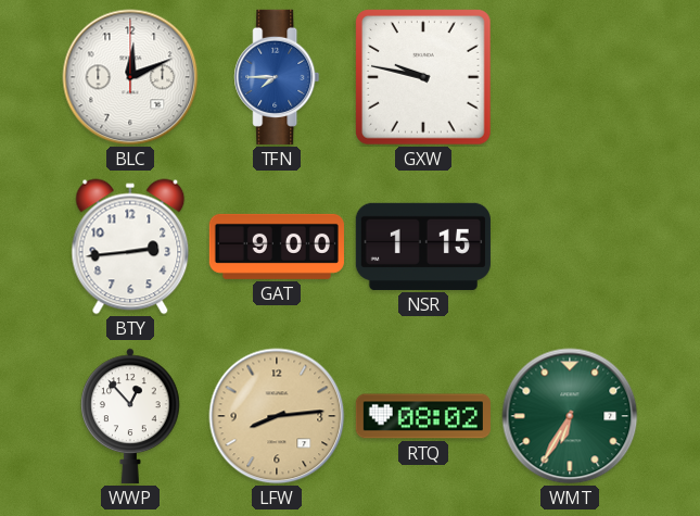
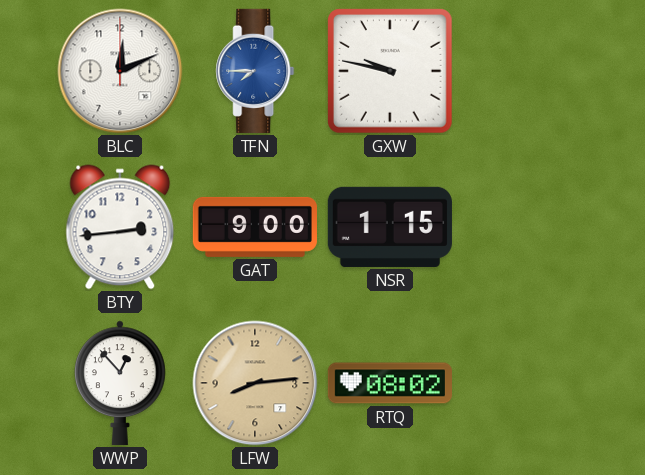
WMT: 6:35 -> none
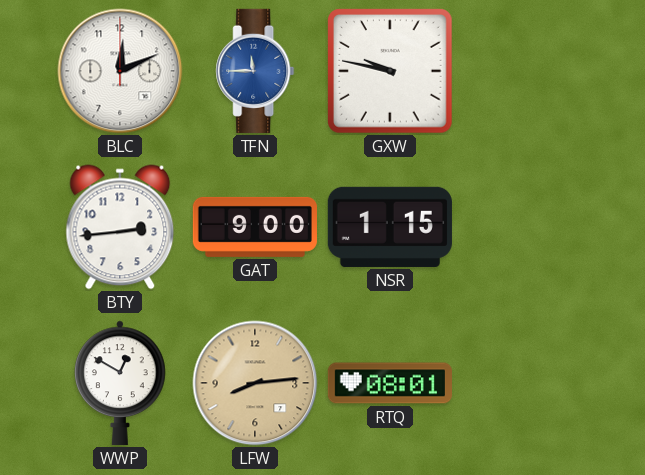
TFN: 7:45 -> 11:45
WWP: 12:53 -> 12:50
RTQ: 08:02 -> 08:01
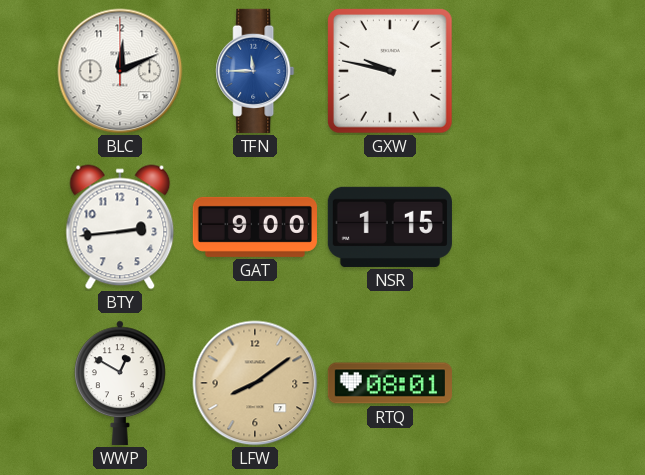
LFW: 8:14 -> 8:09
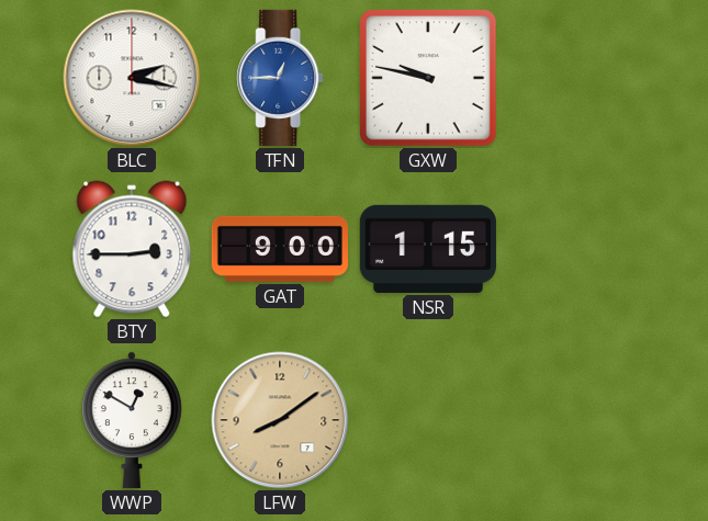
BLC: 12:11 -> 2:17
TFN: 11:45 -> 12:45
BTY: 2:44 -> 2:45
RTQ: 08:01 -> none
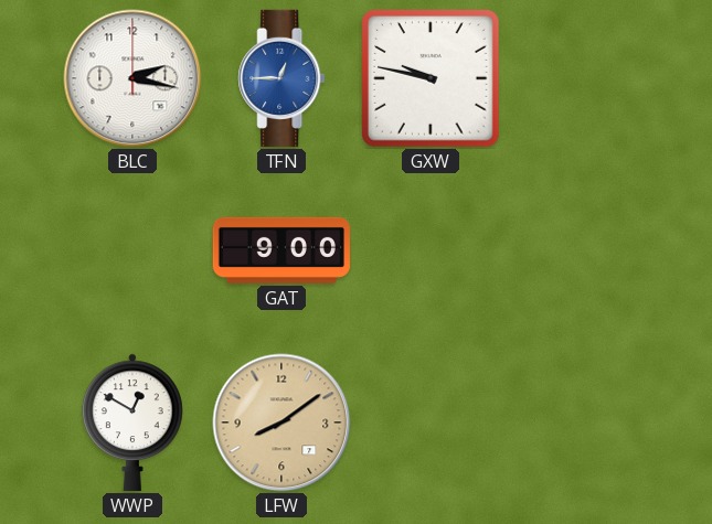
BTY: 2:45 -> none
NSR: 1:15 -> none
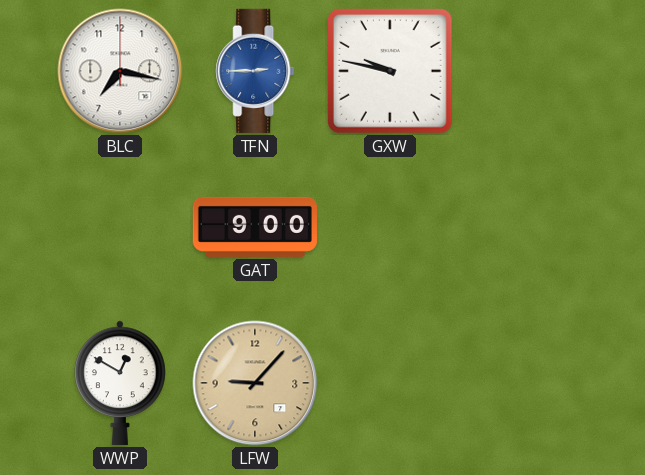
BLC: 2:17 -> 7:17
TFN: 12:45 -> 2:45
LFW: 8:09 -> 9:07
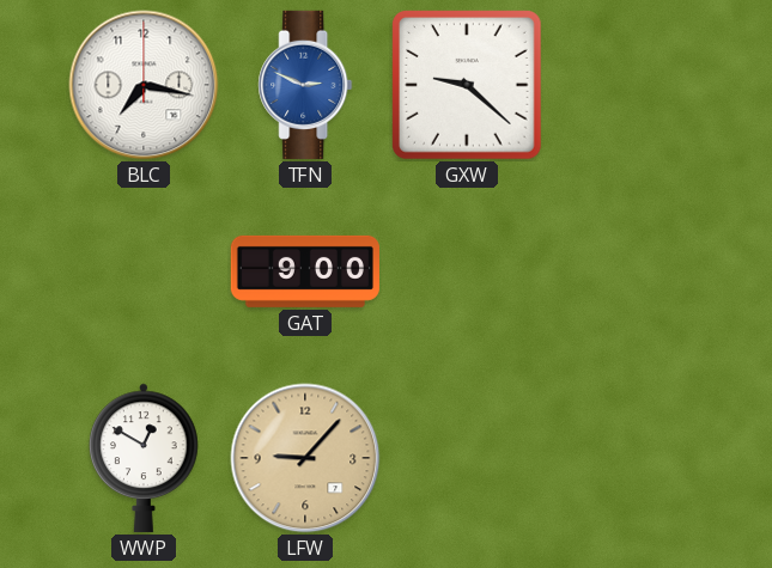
TFN: 2:45 -> 2:49
GXW: 9:47 -> 9:22
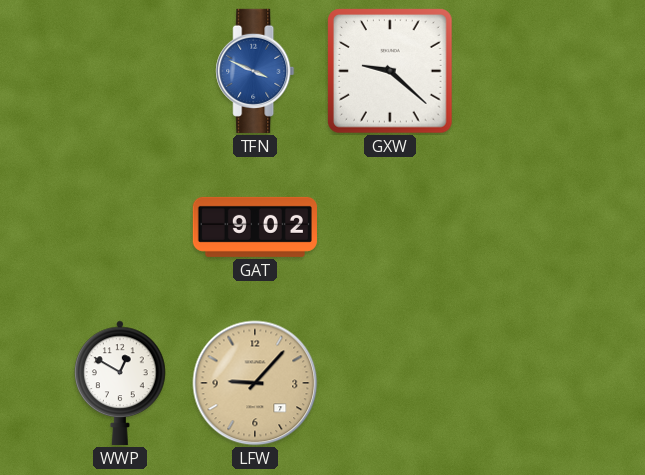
BLC: 7:17 -> none
TFN: 2:49 -> 3:49
GAT: 9:00 -> 9:02
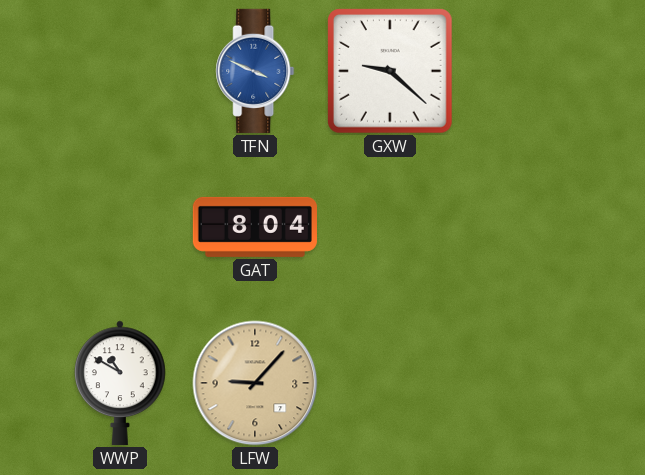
GAT: 9:02 -> 8:04
WWP: 12:50 -> 10:50
